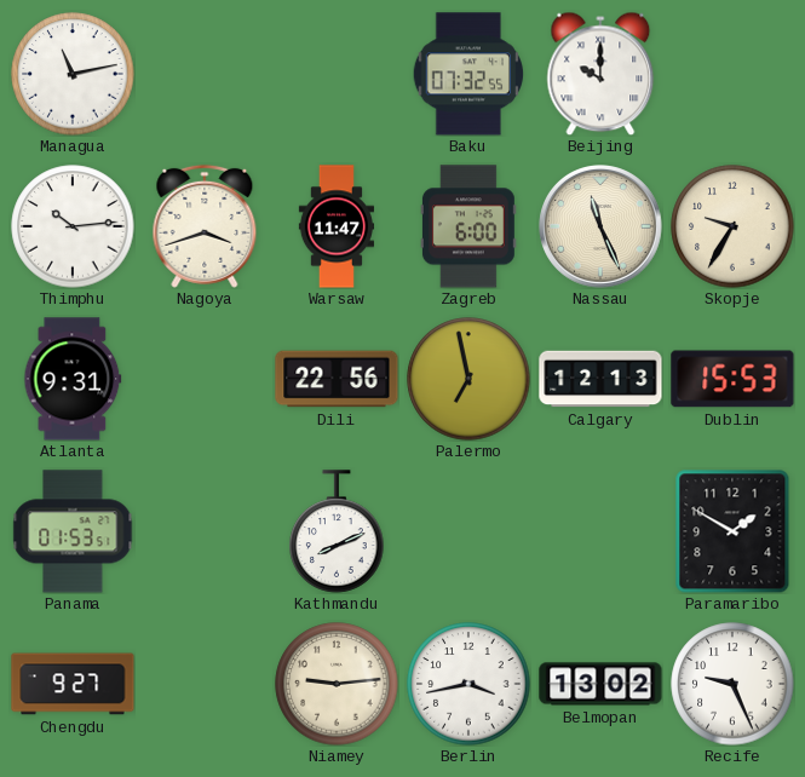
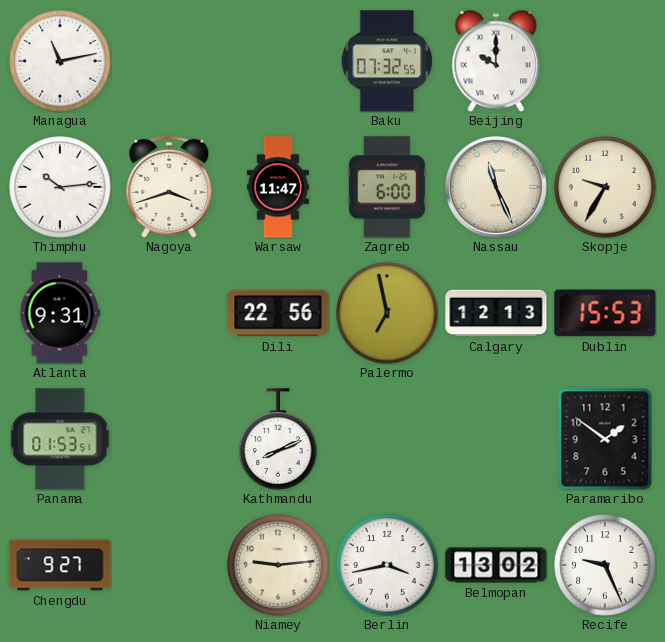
Paramaribo: 1:50 -> 1:51
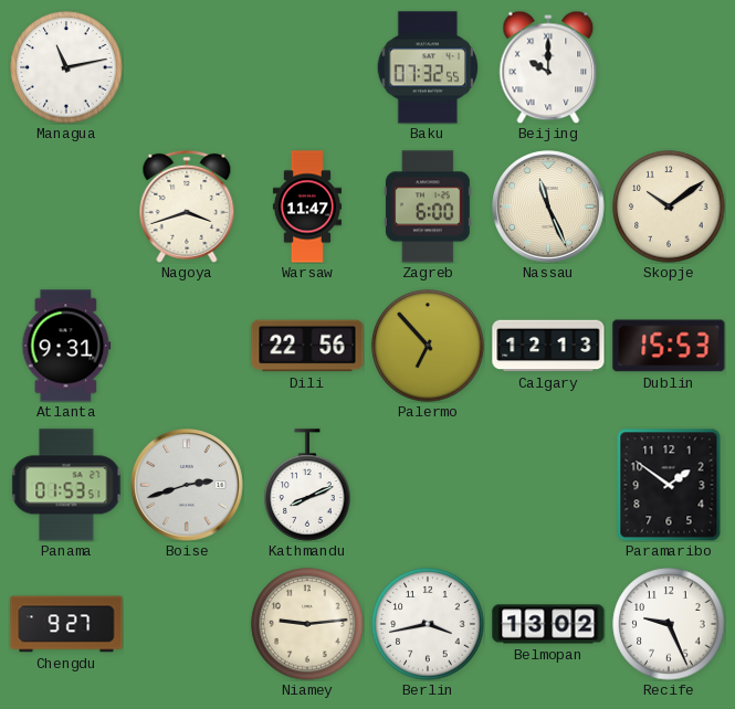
Thimphu: 10:14 -> none
Skopje: 9:35 -> 10:09
Palermo: 6:58 -> 6:53
Boise: none -> 2:42
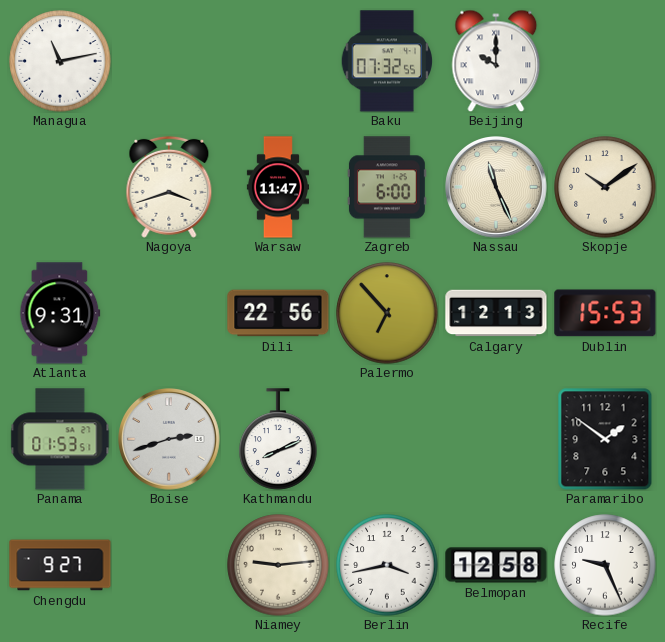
Belmopan: 13:02 -> 12:58
